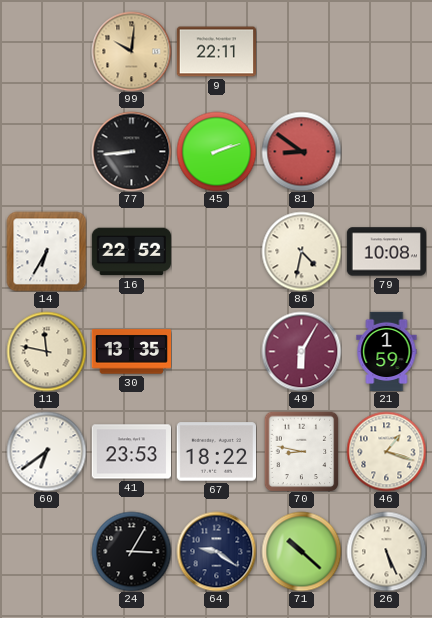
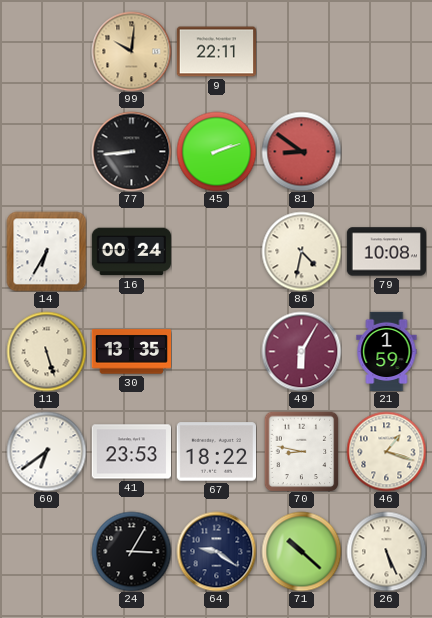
16: 22:52 -> 00:24
11: 11:47 -> 5:27
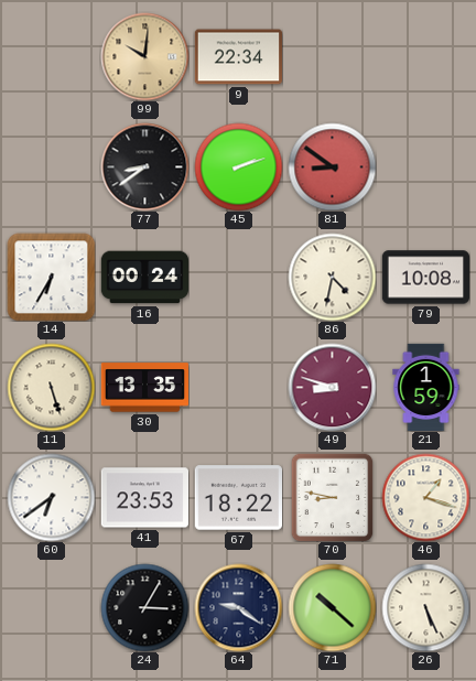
9: 22:11 -> 22:34
77: 8:44 -> 8:39
49: 6:05 -> 8:48
